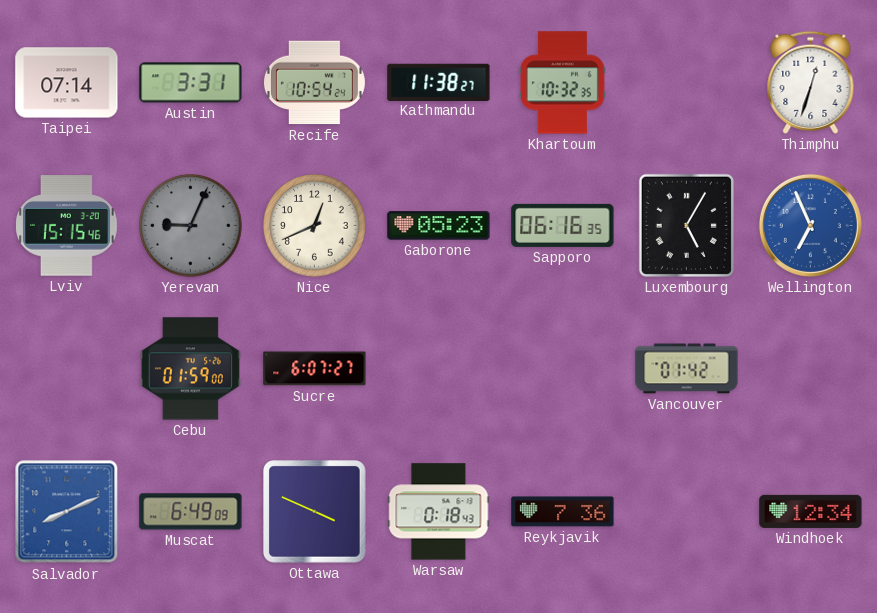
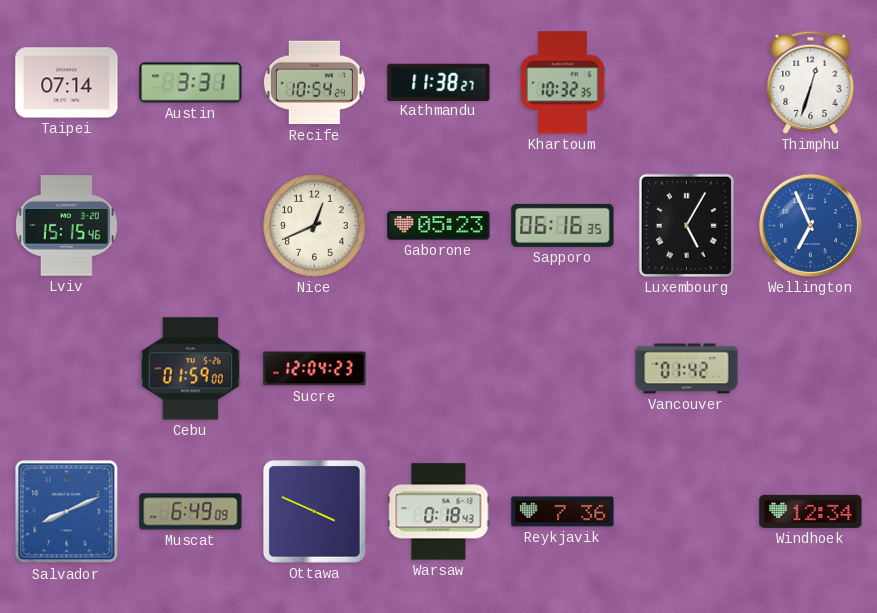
Yerevan: 9:04 -> none
Sucre: 6:07 -> 12:04
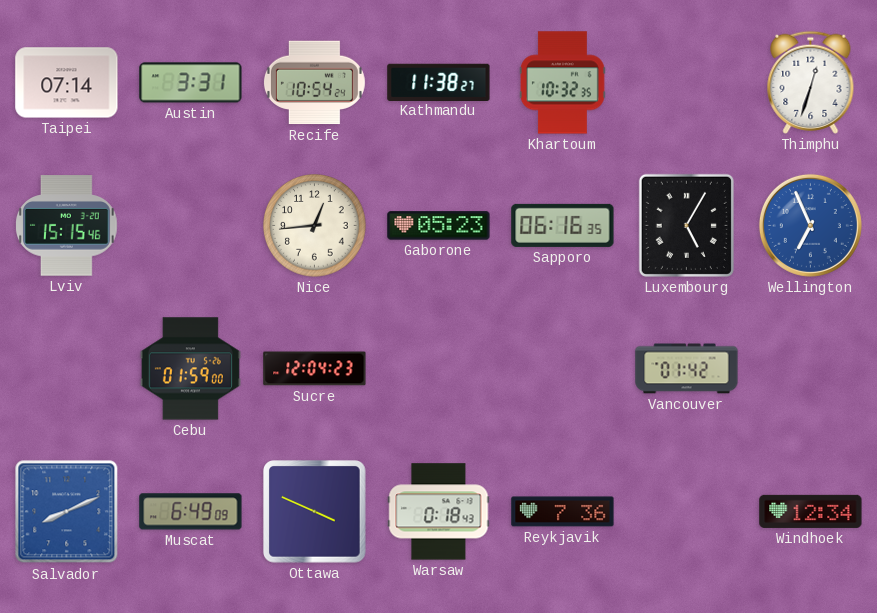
Nice: 12:41 -> 12:44
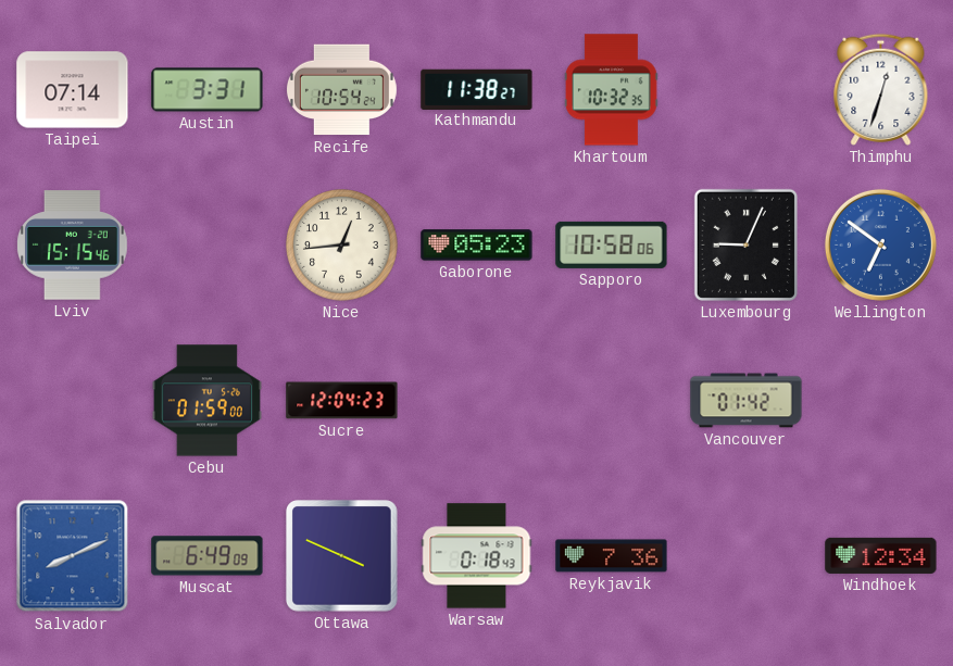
Sapporo: 06:16 -> 10:58
Luxembourg: 5:05 -> 9:04
Wellington: 6:56 -> 6:51
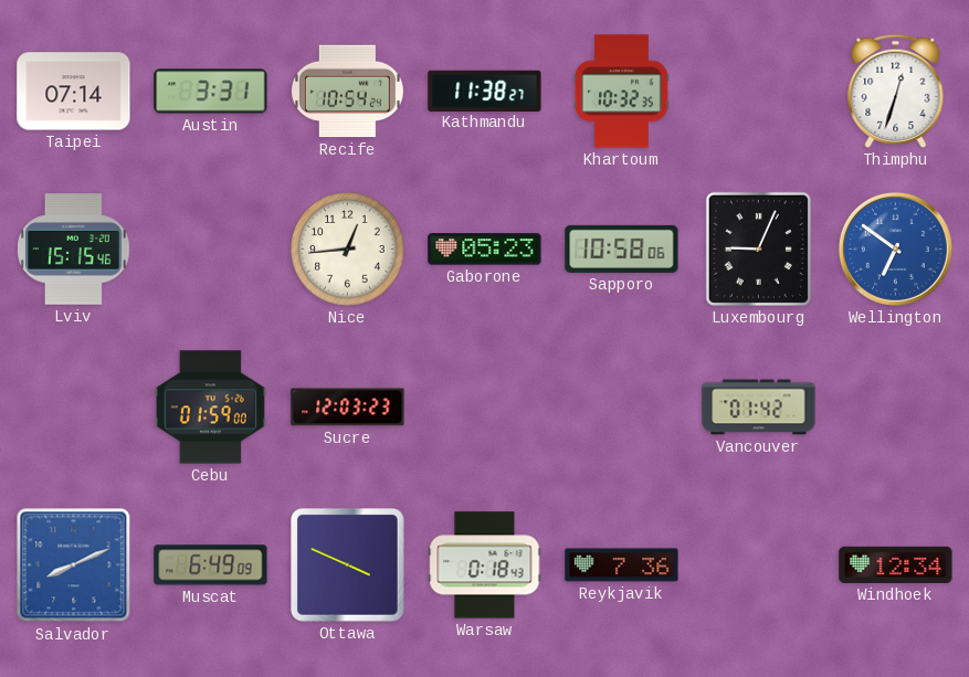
Sucre: 12:04 -> 12:03
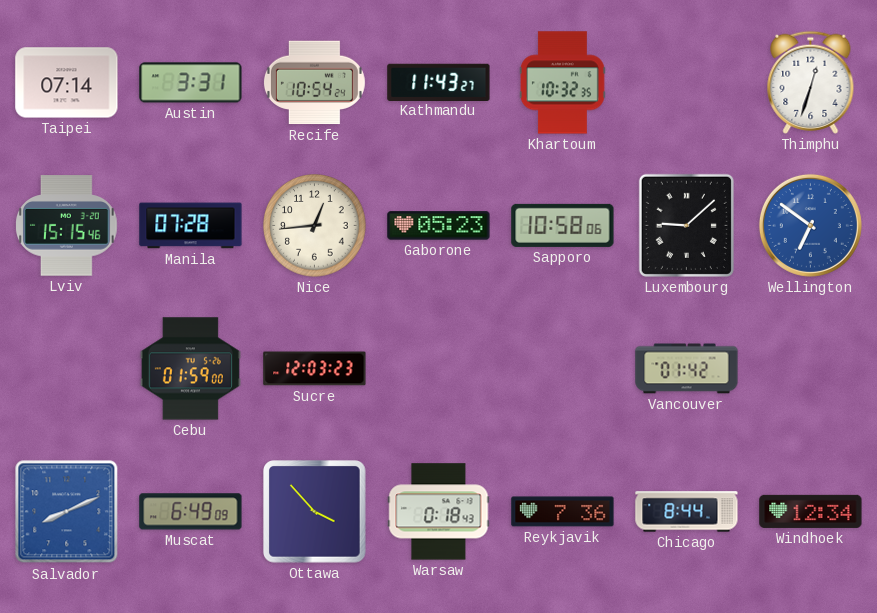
Kathmandu: 11:38 -> 11:43
Manila: none -> 07:28
Luxembourg: 9:04 -> 9:08
Ottawa: 3:49 -> 3:53
Chicago: none -> 8:44
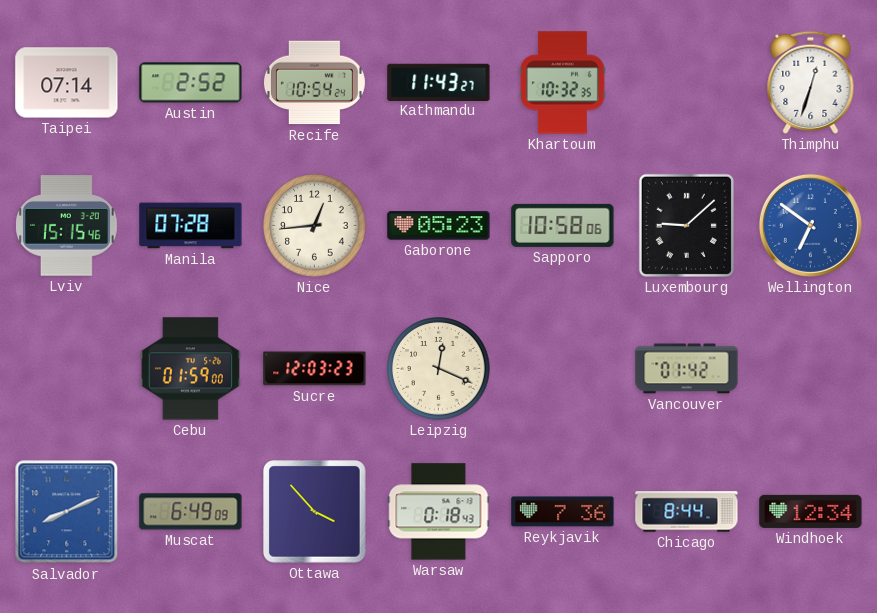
Austin: 3:31 -> 2:52
Leipzig: none -> 12:19
